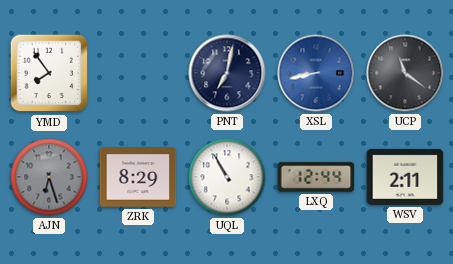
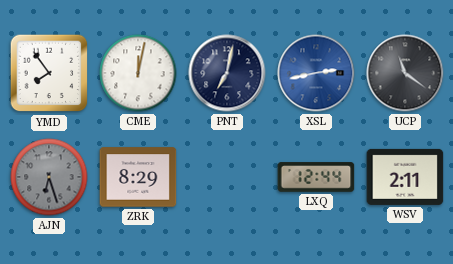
CME: none -> 12:02
XSL: 8:43 -> 2:43
UQL: 10:55 -> none
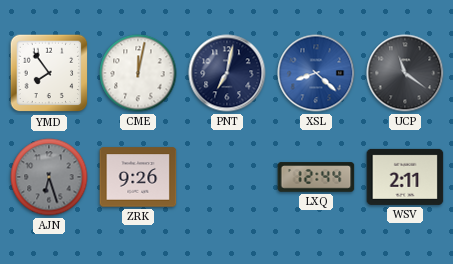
XSL: 2:43 -> 8:22
ZRK: 8:29 -> 9:26
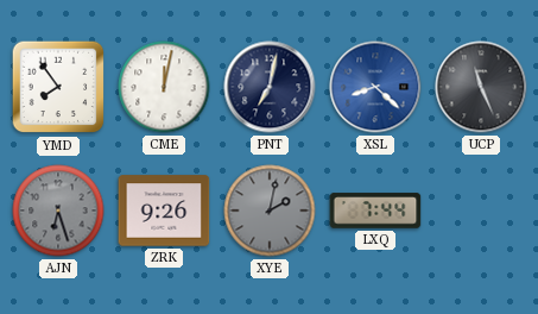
UCP: 11:21 -> 11:26
XYE: none -> 2:02
LXQ: 12:44 -> 7:44
WSV: 2:11 -> none
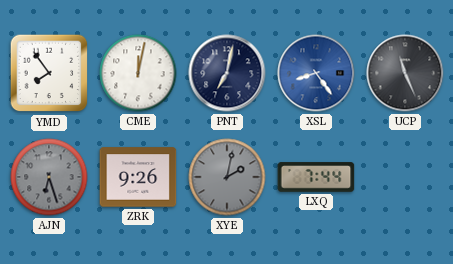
XSL: 8:22 -> 8:24
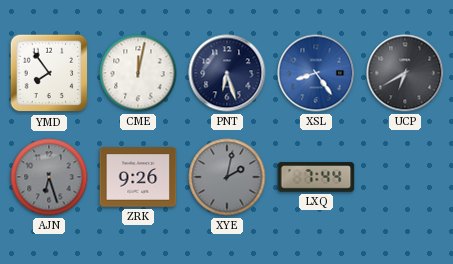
PNT: 7:02 -> 6:27
UCP: 11:26 -> 6:40
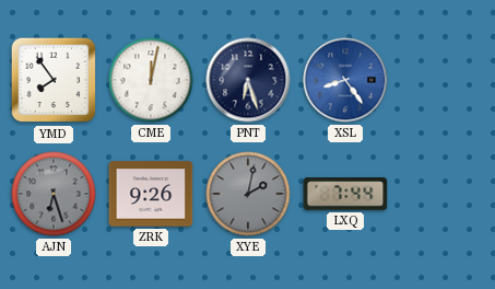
UCP: 6:40 -> none
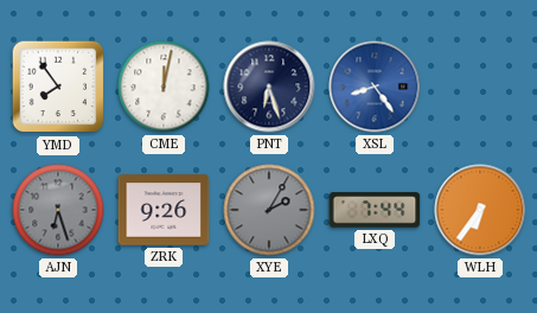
XYE: 2:02 -> 2:05
WLH: none -> 6:36
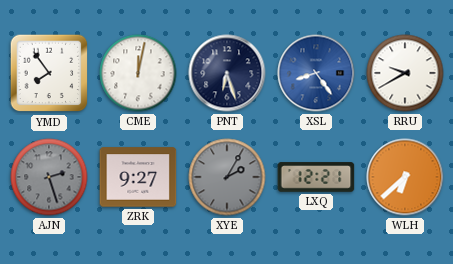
RRU: none -> 9:40
AJN: 6:27 -> 2:27
ZRK: 9:26 -> 9:27
LXQ: 7:44 -> 12:21
WLH: 6:36 -> 6:38
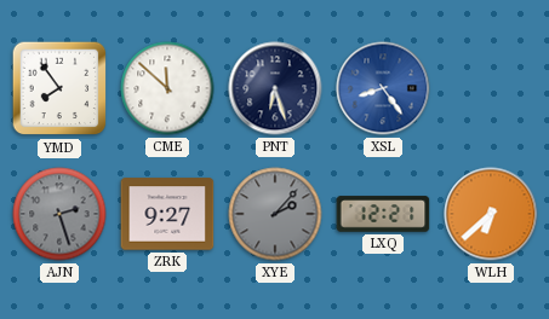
CME: 12:02 -> 11:52
RRU: 9:40 -> none
XYE: 2:05 -> 2:07
